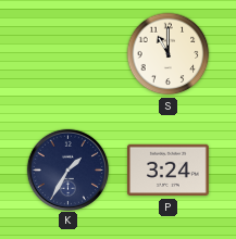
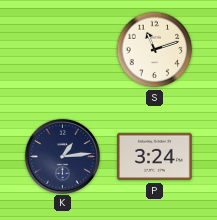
S: 11:00 -> 11:12
K: 1:35 -> 1:14
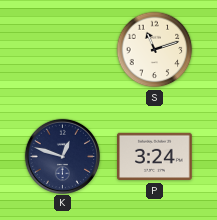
K: 1:14 -> 12:48
